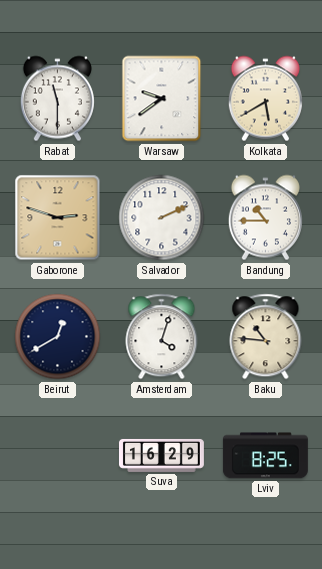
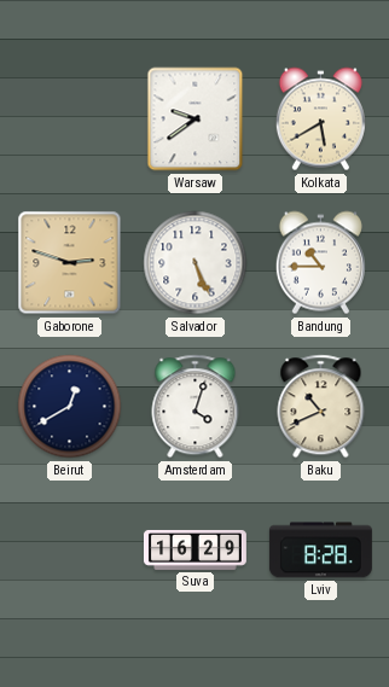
Rabat: 11:30 -> none
Salvador: 2:11 -> 5:26
Baku: 10:46 -> 10:41
Lviv: 8:25 -> 8:28
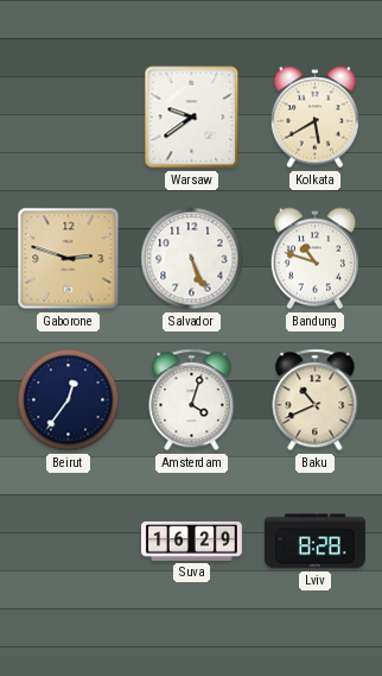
Bandung: 10:45 -> 10:48
Beirut: 12:40 -> 12:36
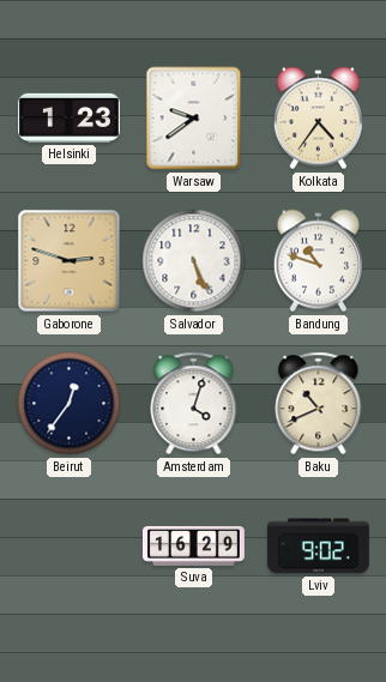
Helsinki: none -> 1:23
Kolkata: 5:40 -> 4:36
Lviv: 8:28 -> 9:02
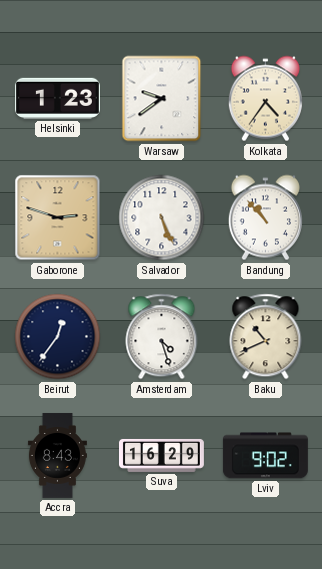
Bandung: 10:48 -> 10:53
Amsterdam: 4:03 -> 4:27
Accra: none -> 8:43
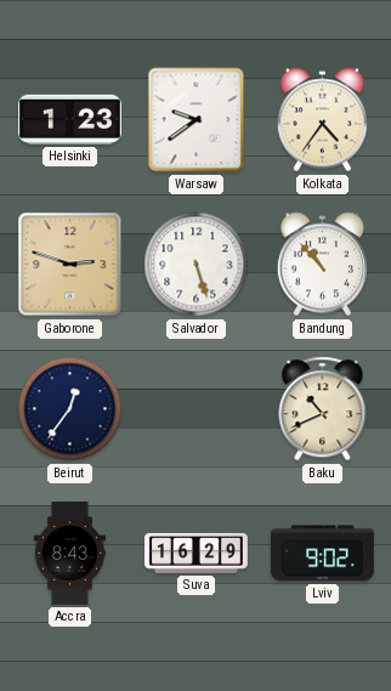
Salvador: 5:26 -> 5:27
Amsterdam: 4:27 -> none
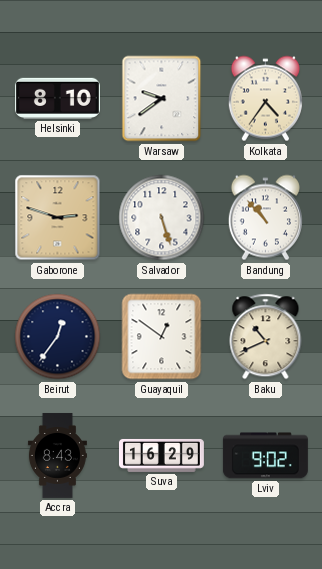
Helsinki: 1:23 -> 8:10
Guayaquil: none -> 12:51
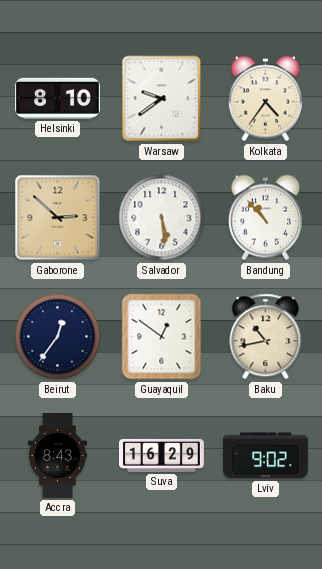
Gaborone: 2:48 -> 2:52
Salvador: 5:27 -> 5:29
Baku: 10:41 -> 10:43
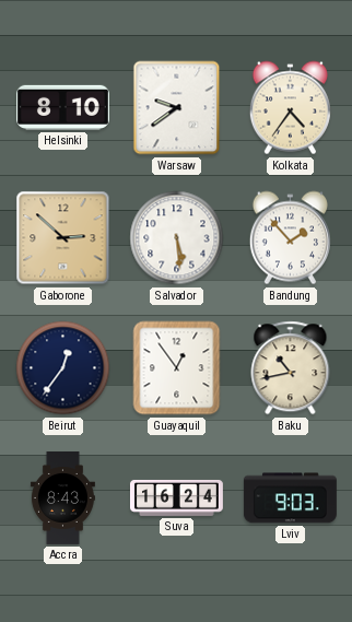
Bandung: 10:53 -> 1:53
Guayaquil: 12:51 -> 12:54
Suva: 16:29 -> 16:24
Lviv: 9:02 -> 9:03
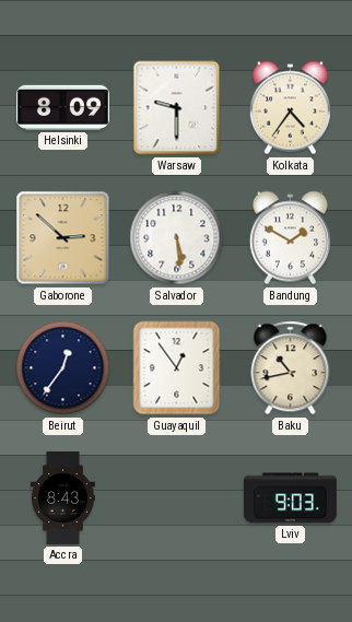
Helsinki: 8:10 -> 8:09
Warsaw: 9:39 -> 9:30
Bandung: 1:53 -> 1:50
Suva: 16:24 -> none
